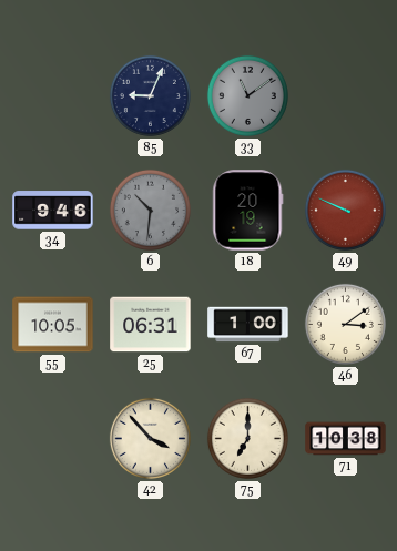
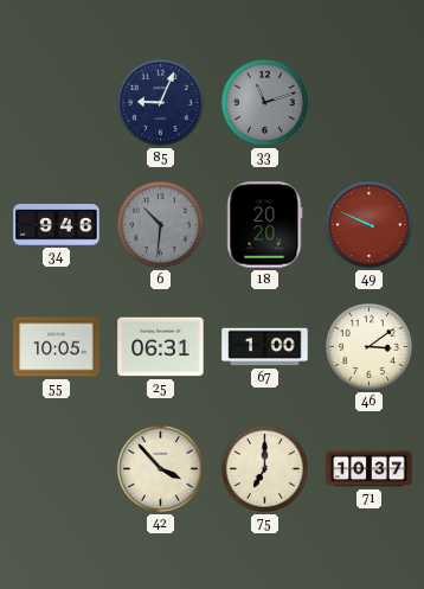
33: 11:09 -> 11:12
18: 20:19 -> 20:20
71: 10:38 -> 10:37
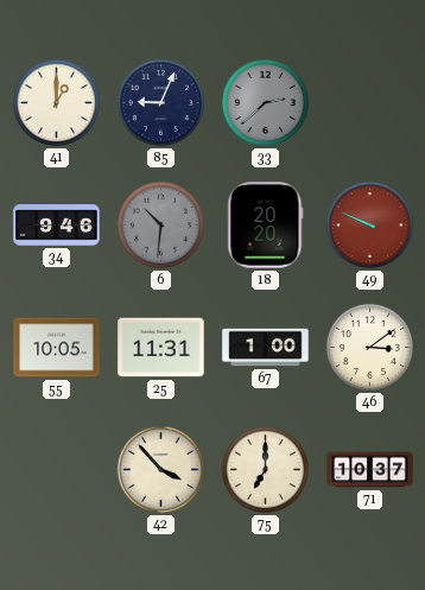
41: none -> 1:00
33: 11:12 -> 2:38
25: 06:31 -> 11:31
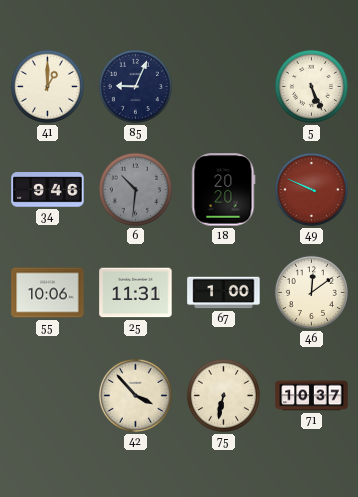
33: 2:38 -> none
5: none -> 5:26
55: 10:05 -> 10:06
46: 3:09 -> 12:09
75: 7:00 -> 6:32
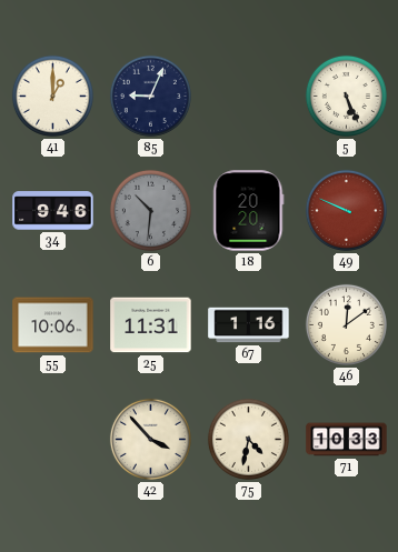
67: 1:00 -> 1:16
75: 6:32 -> 4:32
71: 10:37 -> 10:33
